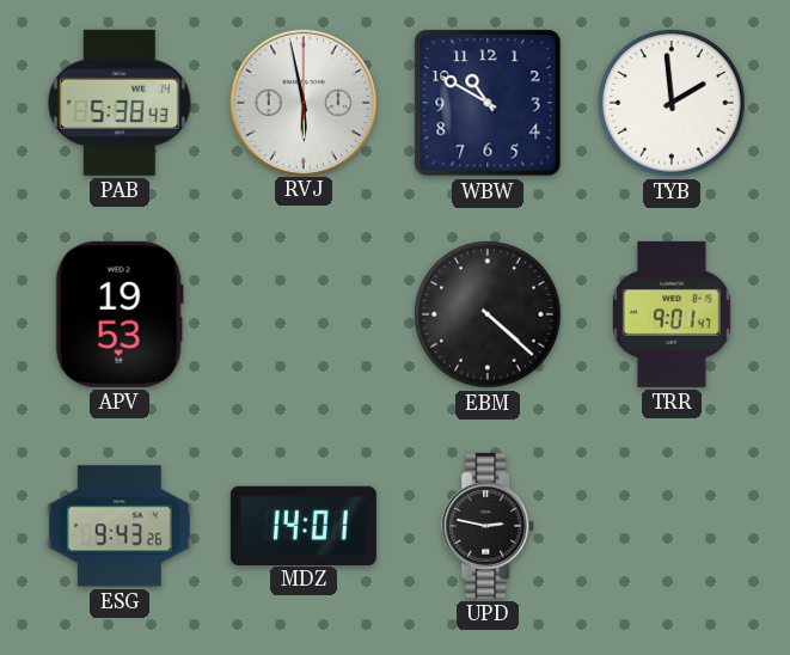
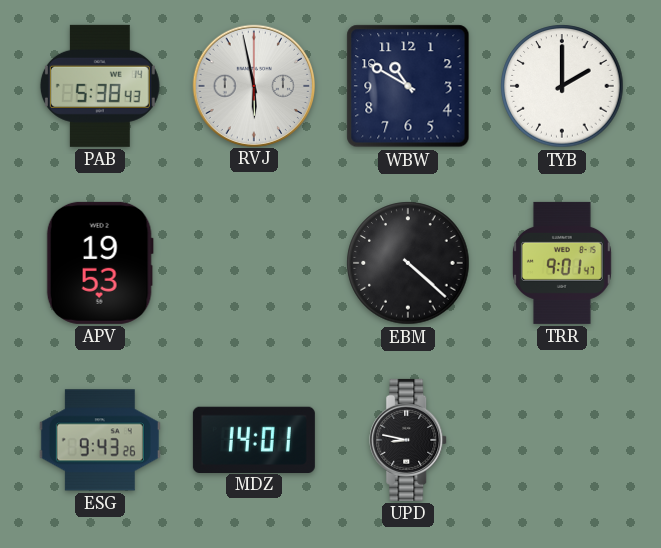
TYB: 1:59 -> 2:00
UPD: 2:47 -> 8:47
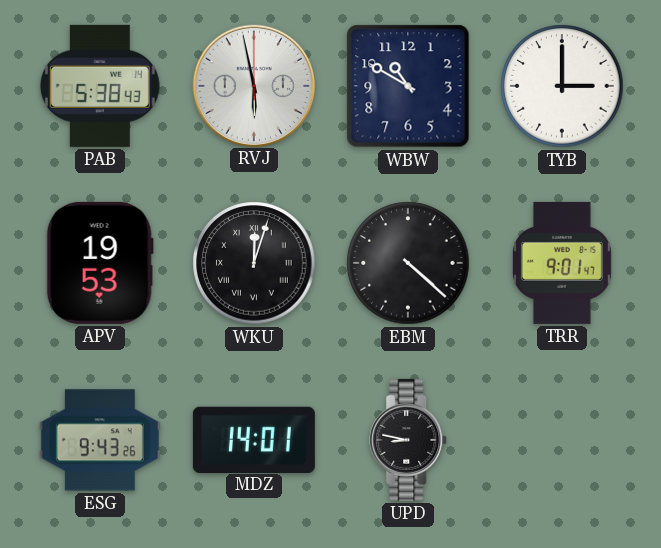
TYB: 2:00 -> 3:00
WKU: none -> 12:03
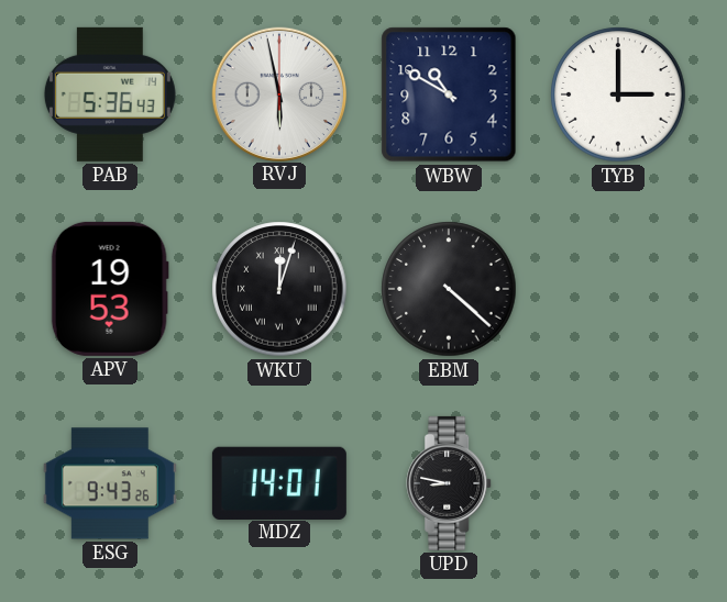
PAB: 5:38 -> 5:36
TRR: 9:01 -> none
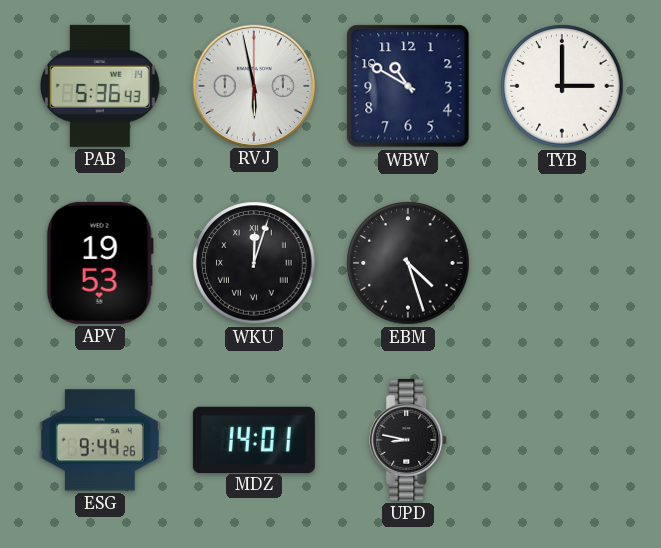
EBM: 4:22 -> 4:27
ESG: 9:43 -> 9:44
